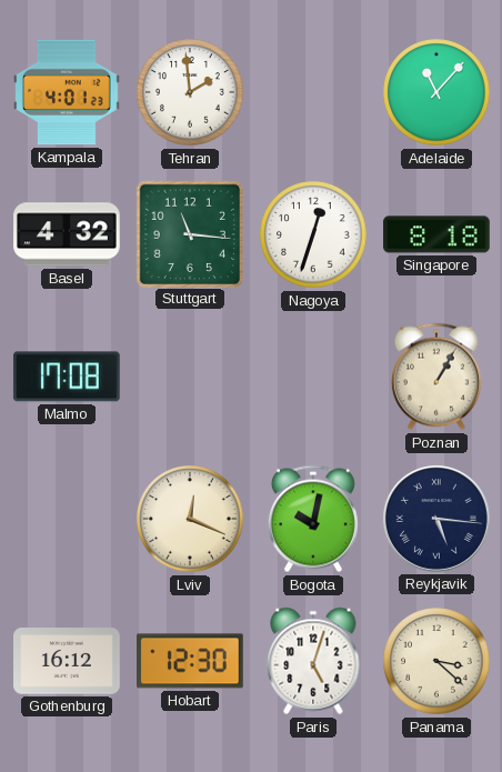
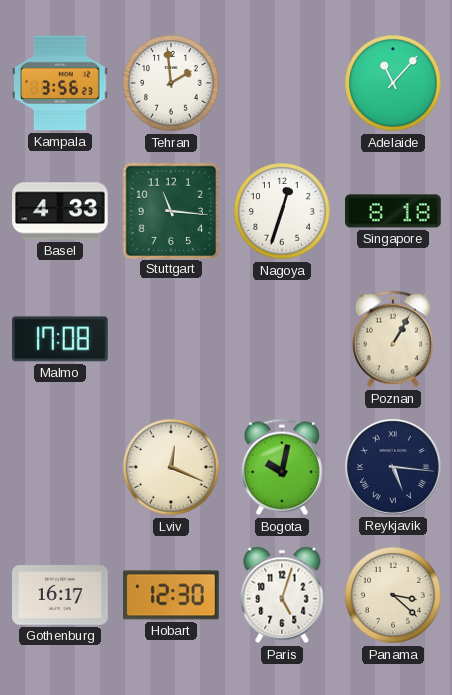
Kampala: 4:01 -> 3:56
Basel: 4:32 -> 4:33
Gothenburg: 16:12 -> 16:17
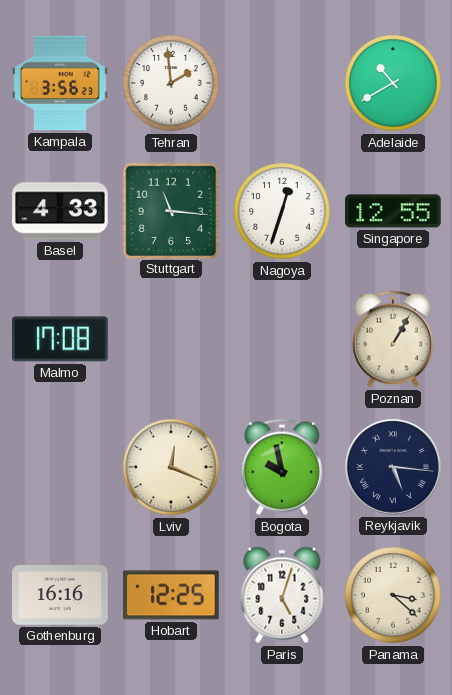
Adelaide: 11:07 -> 10:40
Singapore: 8:18 -> 12:55
Bogota: 10:02 -> 9:58
Gothenburg: 16:17 -> 16:16
Hobart: 12:30 -> 12:25
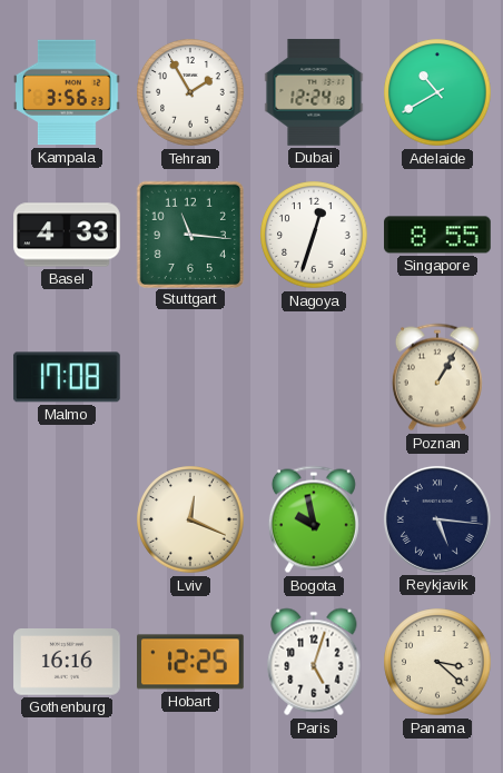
Tehran: 1:59 -> 1:55
Dubai: none -> 12:24
Singapore: 12:55 -> 8:55
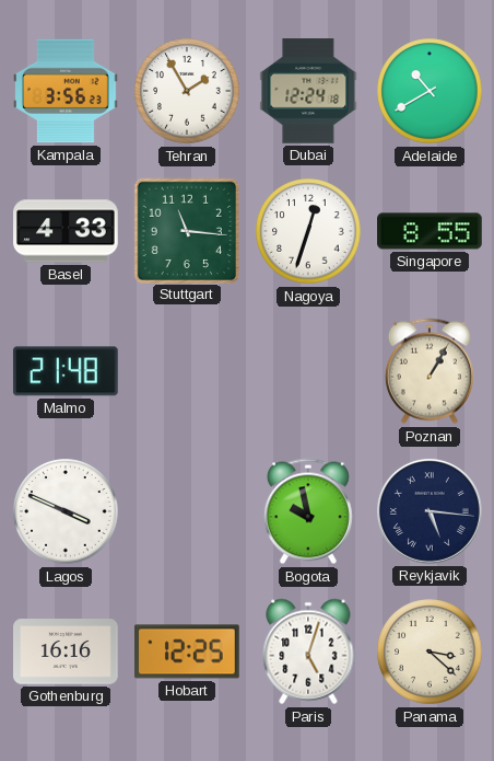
Malmo: 17:08 -> 21:48
Lagos: none -> 3:49
Lviv: 12:19 -> none
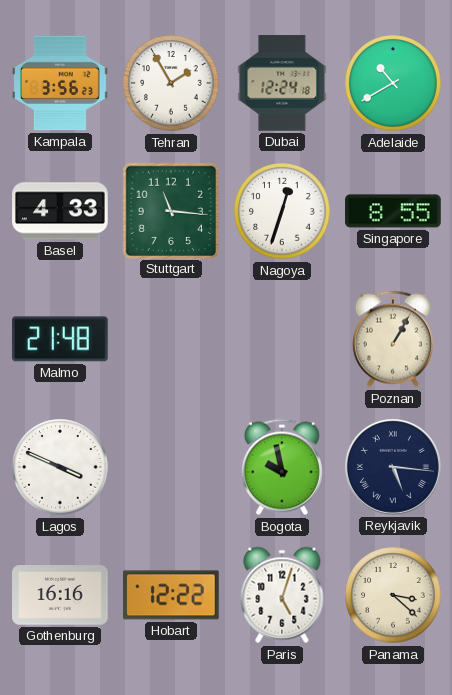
Hobart: 12:25 -> 12:22
